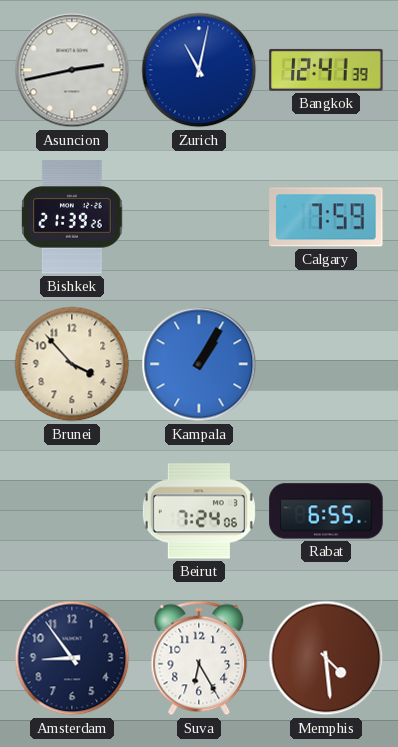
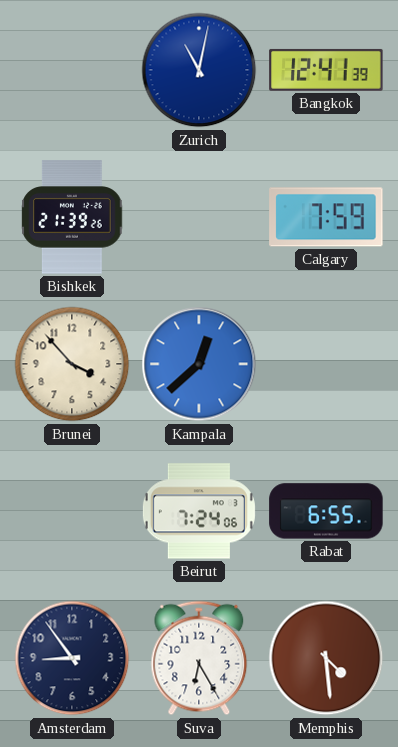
Asuncion: 2:43 -> none
Kampala: 1:05 -> 12:38
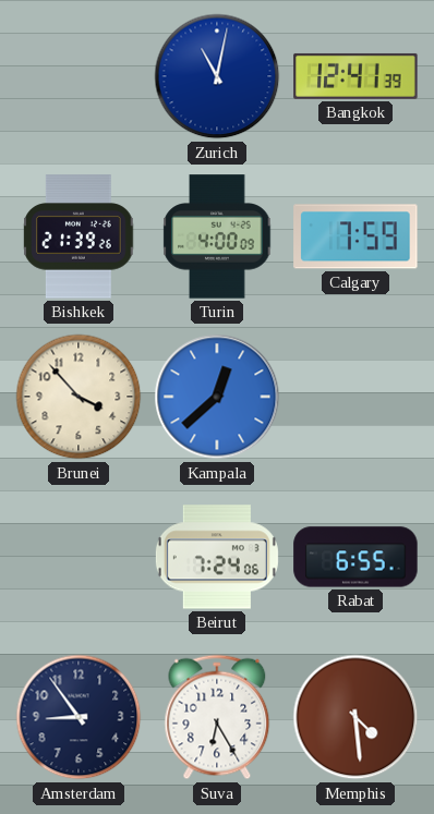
Turin: none -> 4:00
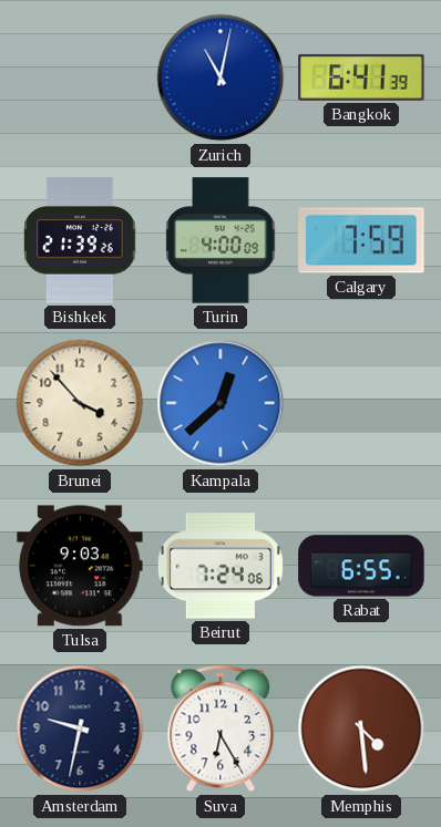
Bangkok: 12:41 -> 6:41
Tulsa: none -> 9:03
Amsterdam: 8:54 -> 9:32
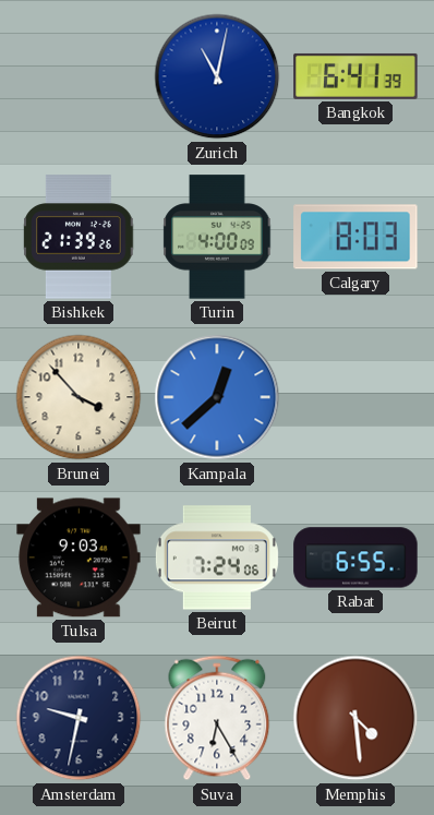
Calgary: 7:59 -> 8:03
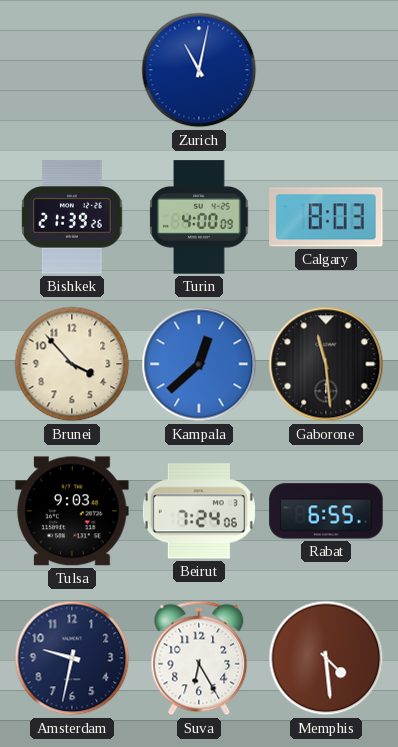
Bangkok: 6:41 -> none
Gaborone: none -> 11:29
